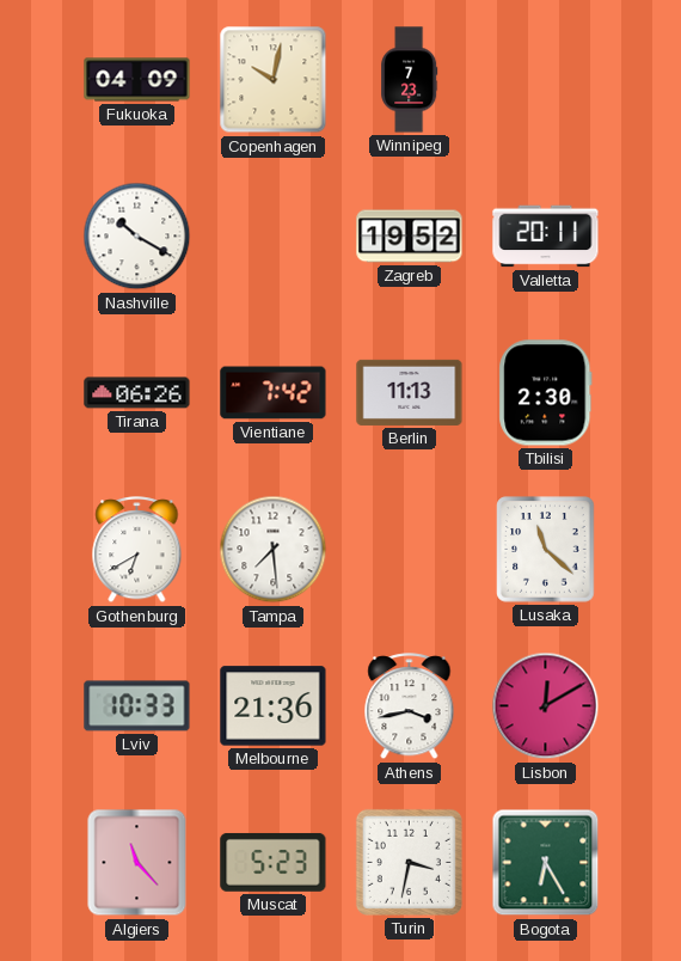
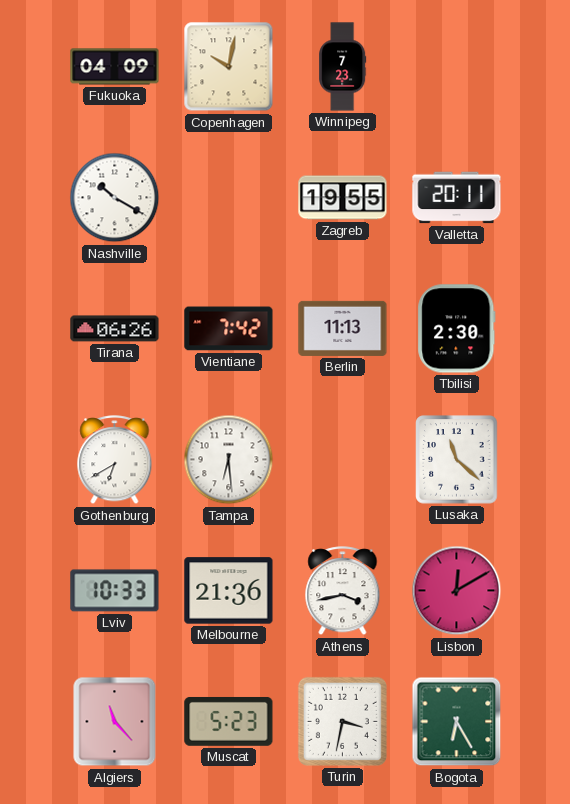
Zagreb: 19:52 -> 19:55
Tampa: 7:29 -> 6:29
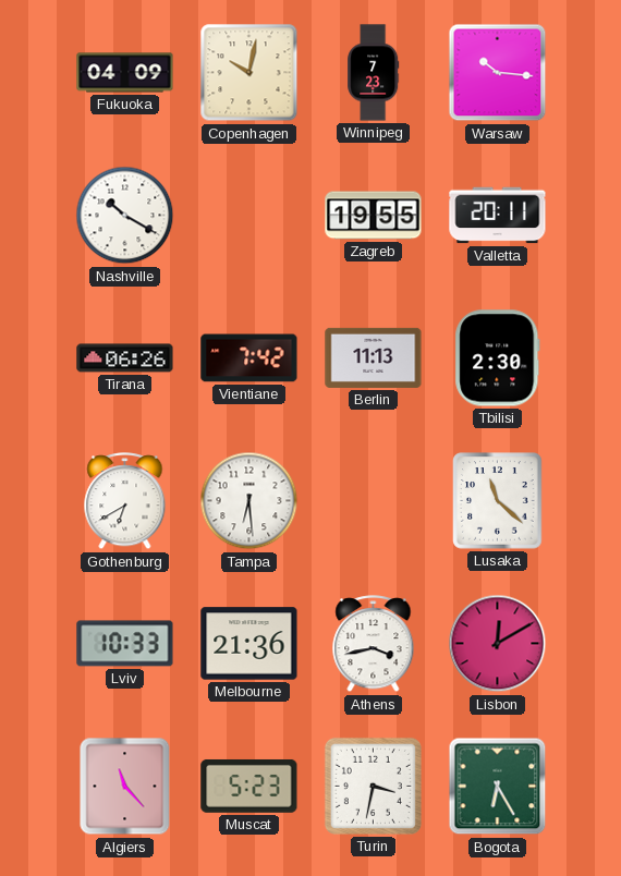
Warsaw: none -> 10:16
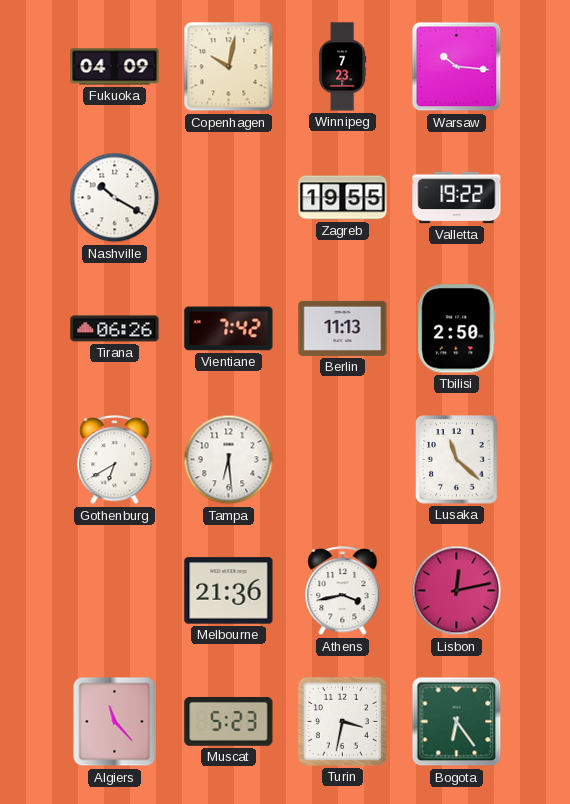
Valletta: 20:11 -> 19:22
Tbilisi: 2:30 -> 2:50
Lviv: 10:33 -> none
Lisbon: 12:10 -> 12:13
Bogota: 6:25 -> 6:24
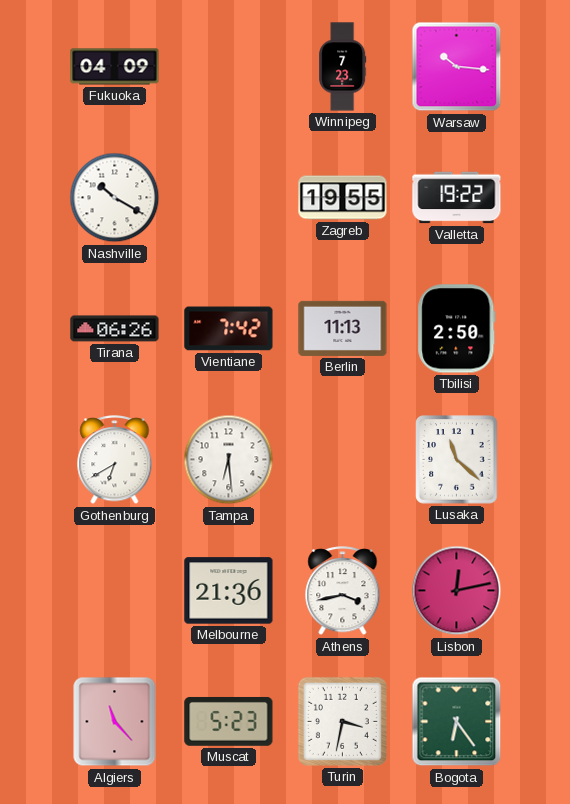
Copenhagen: 10:02 -> none
